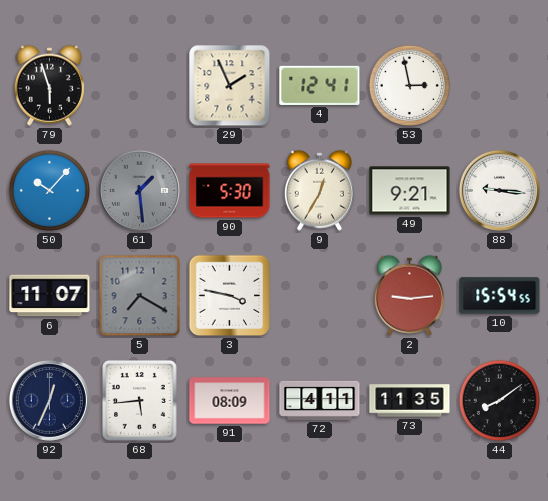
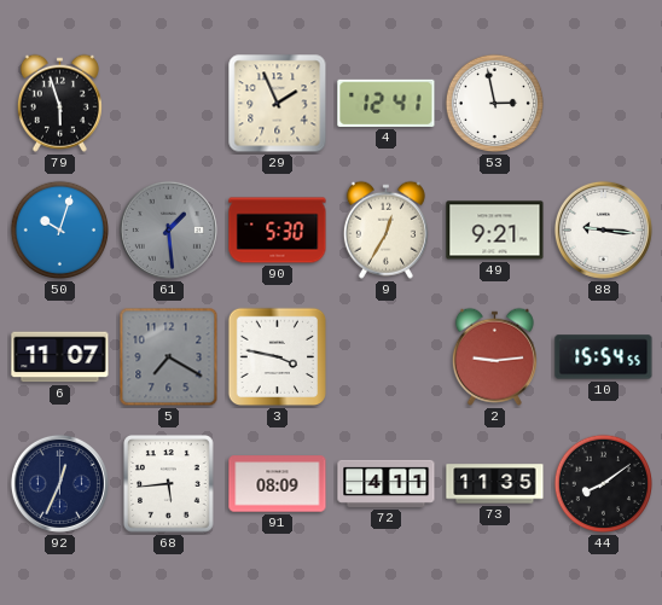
50: 10:07 -> 10:03
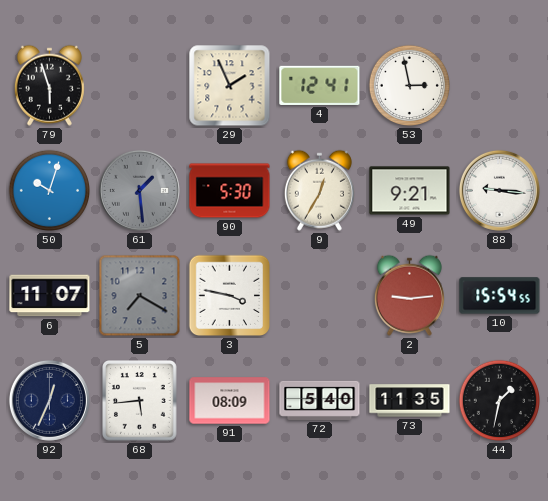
72: 4:11 -> 5:40
44: 8:09 -> 1:32
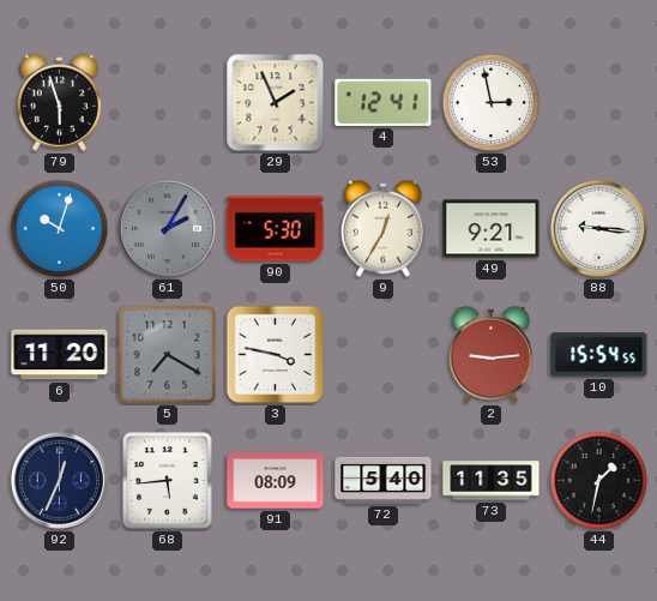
61: 1:29 -> 2:05
6: 11:07 -> 11:20
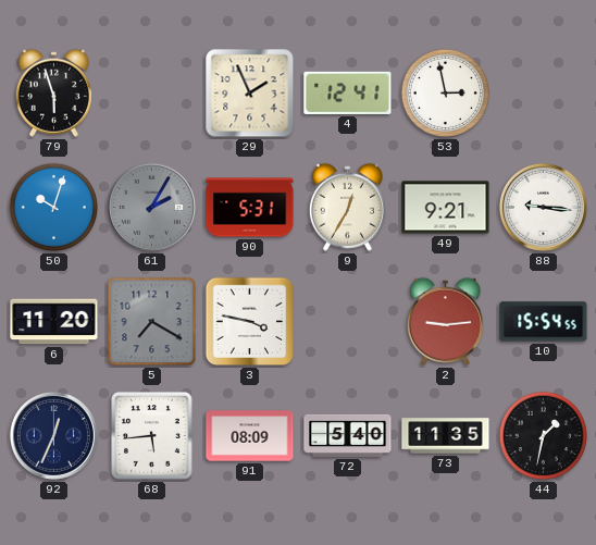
90: 5:30 -> 5:31
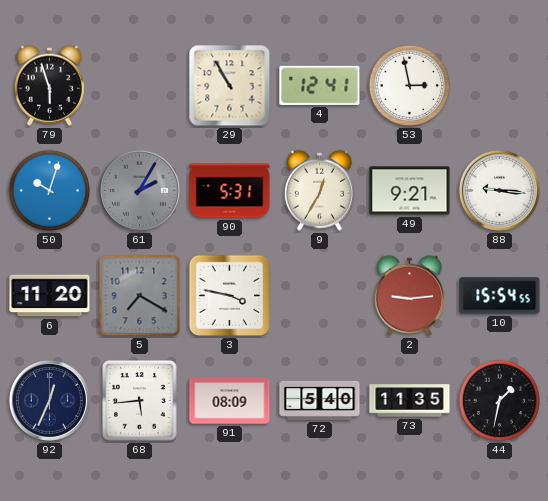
29: 1:56 -> 10:55
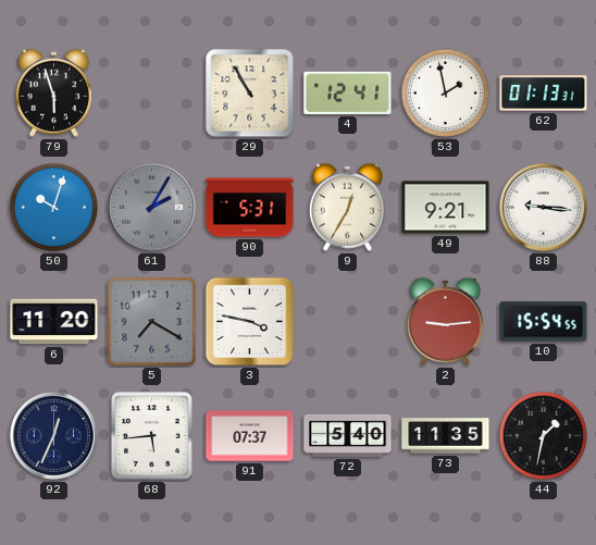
53: 2:58 -> 1:58
62: none -> 01:13
91: 08:09 -> 07:37
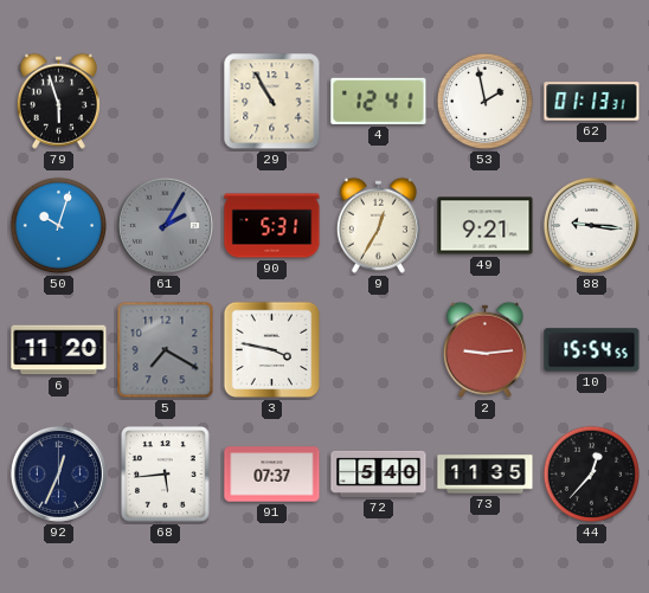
44: 1:32 -> 12:37
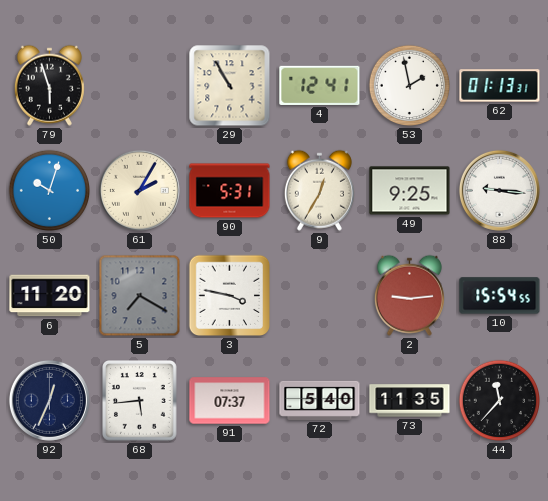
61 dial: grey -> cream
49: 9:21 -> 9:25
44: 12:37 -> 11:37
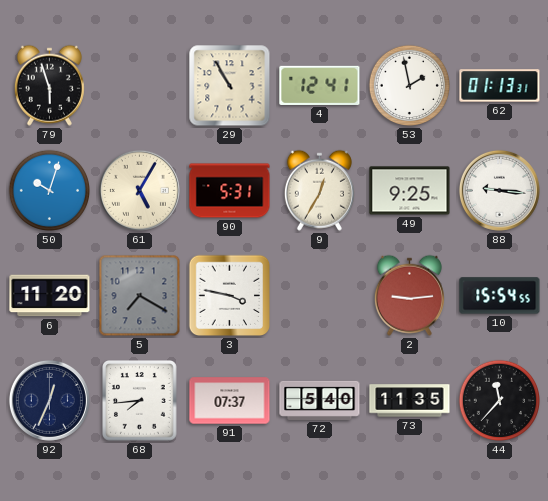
61: 2:05 -> 5:05
68: 5:44 -> 7:44
